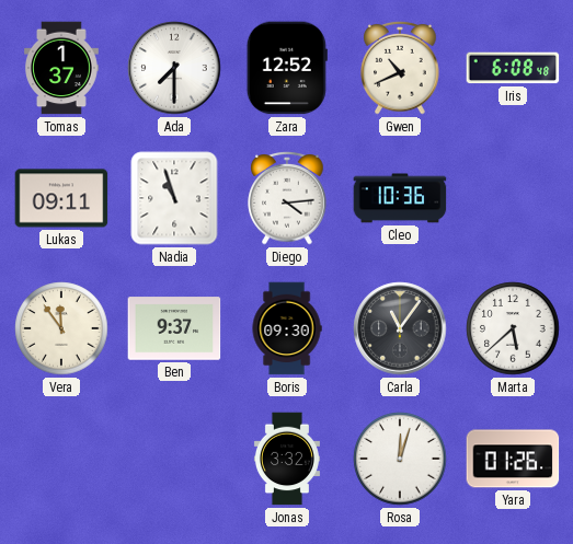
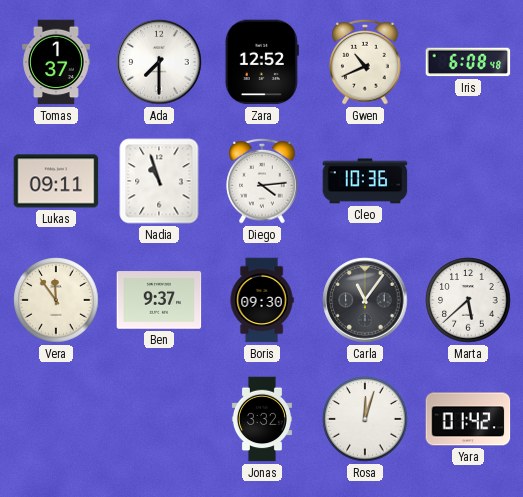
Yara: 01:26 -> 01:42
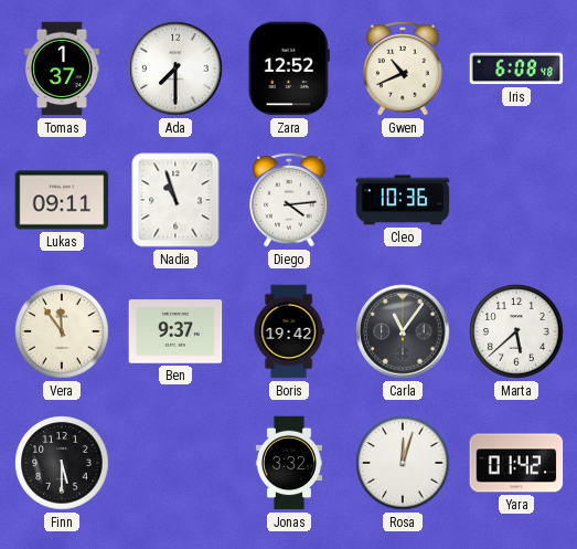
Boris: 09:30 -> 19:42
Finn: none -> 5:30
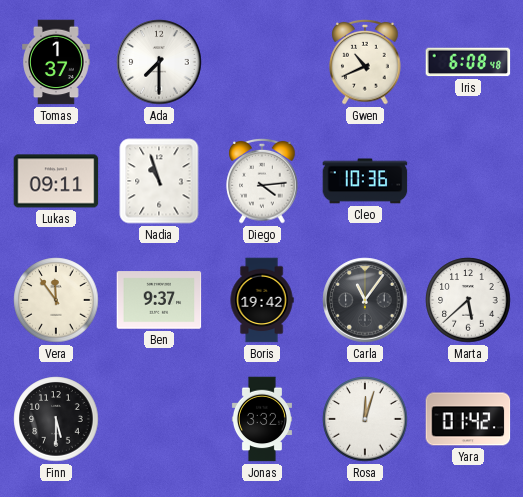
Zara: 12:52 -> none
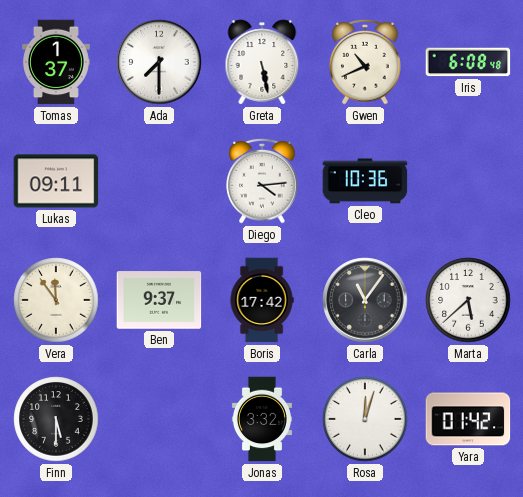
Greta: none -> 5:28
Nadia: 10:57 -> none
Boris: 19:42 -> 17:42
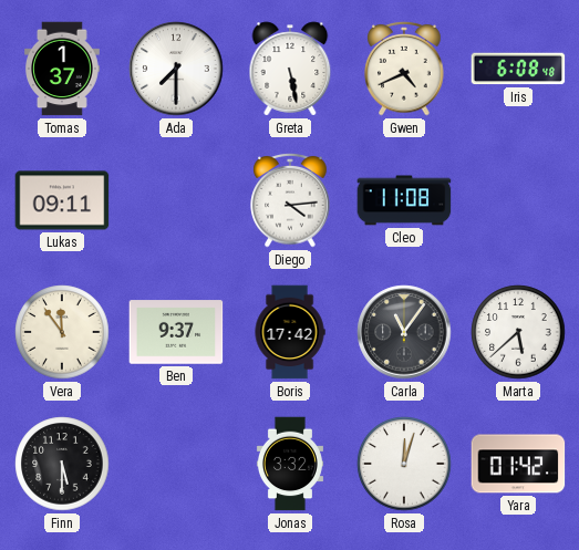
Gwen: 10:41 -> 4:41
Cleo: 10:36 -> 11:08
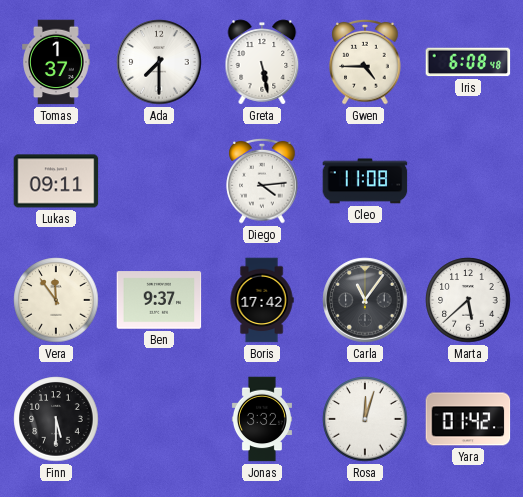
Gwen: 4:41 -> 4:45
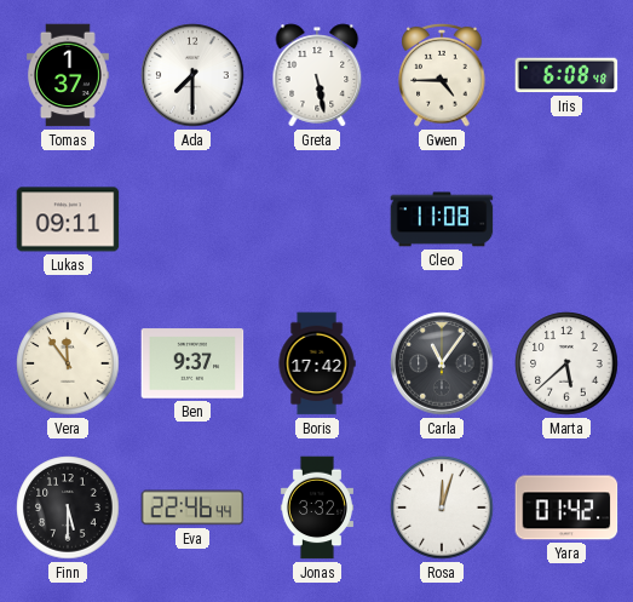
Diego: 4:14 -> none
Eva: none -> 22:46
